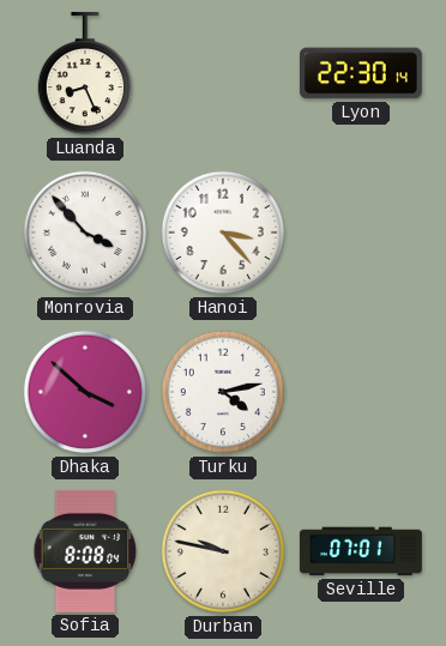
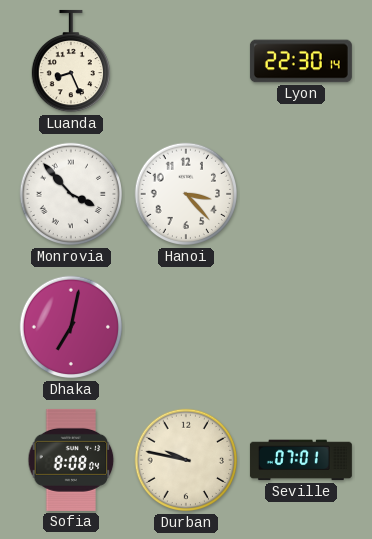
Dhaka: 3:52 -> 7:02
Turku: 4:13 -> none
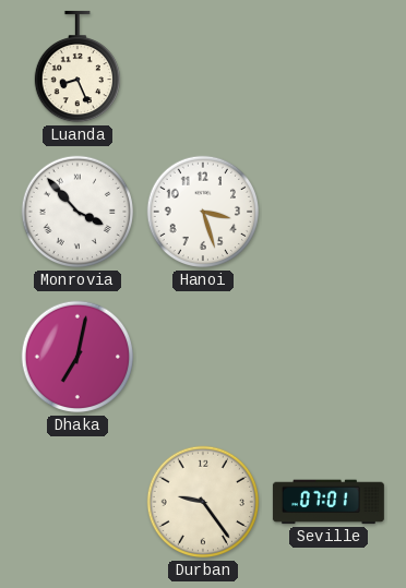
Lyon: 22:30 -> none
Hanoi: 3:23 -> 3:27
Sofia: 8:08 -> none
Durban: 9:47 -> 9:24
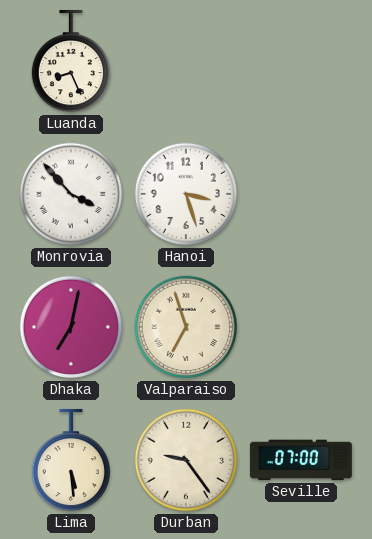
Valparaiso: none -> 6:57
Lima: none -> 5:29
Seville: 07:01 -> 07:00
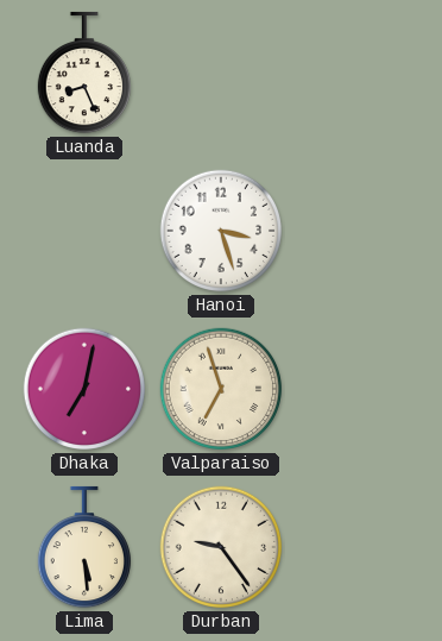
Monrovia: 3:53 -> none
Seville: 07:00 -> none
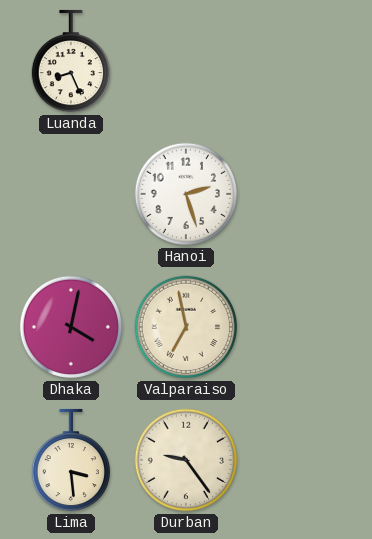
Hanoi: 3:27 -> 2:27
Dhaka: 7:02 -> 4:02
Valparaiso: 6:57 -> 6:58
Lima: 5:29 -> 3:29
